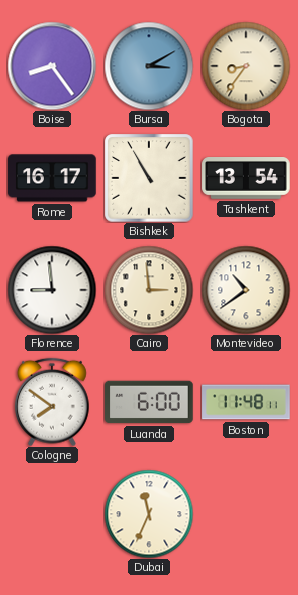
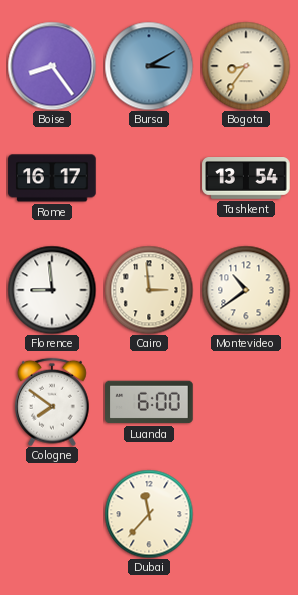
Bishkek: 10:55 -> none
Boston: 11:48 -> none
Dubai: 11:34 -> 11:37
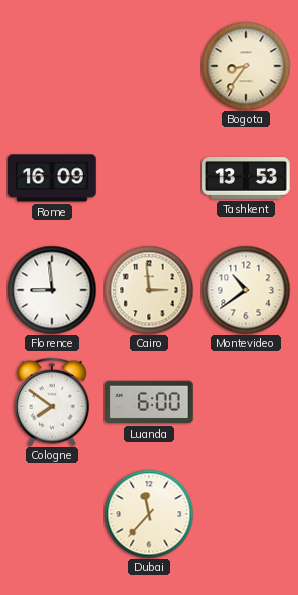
Boise: 8:24 -> none
Bursa: 3:10 -> none
Rome: 16:17 -> 16:09
Tashkent: 13:54 -> 13:53
